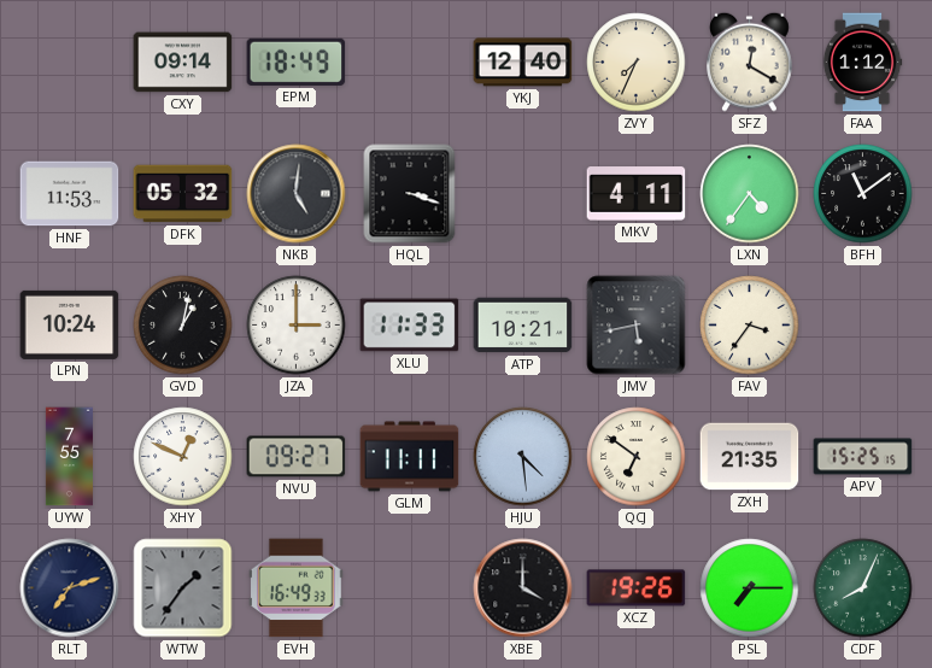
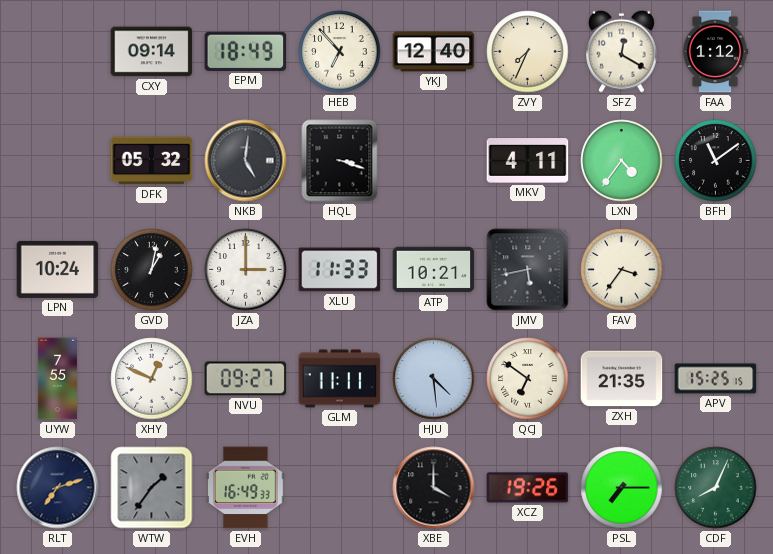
HEB: none -> 6:53
HNF: 11:53 -> none
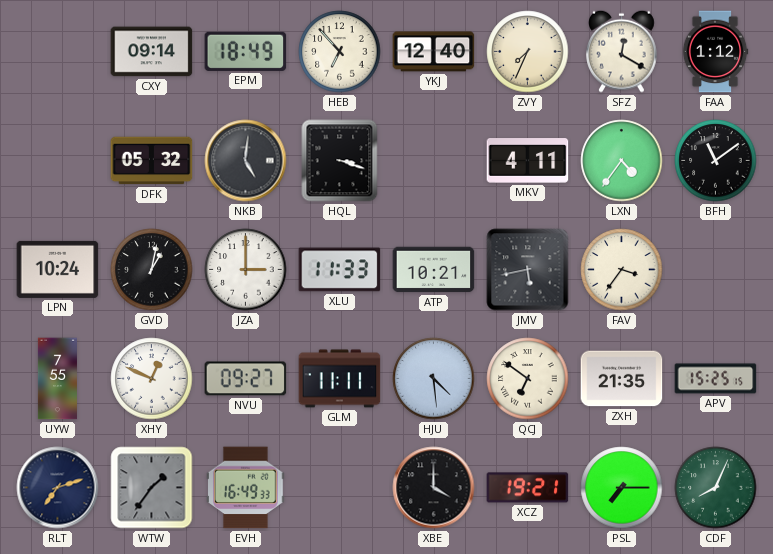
XCZ: 19:26 -> 19:21
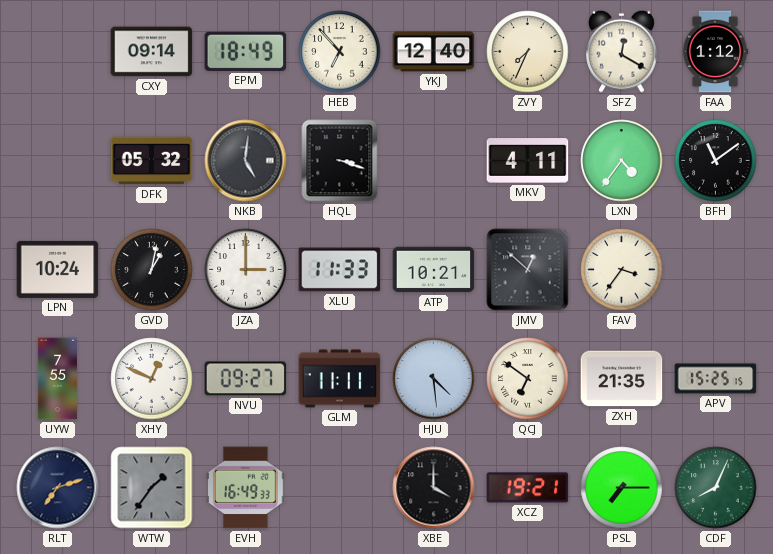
JMV: 5:43 -> 12:52
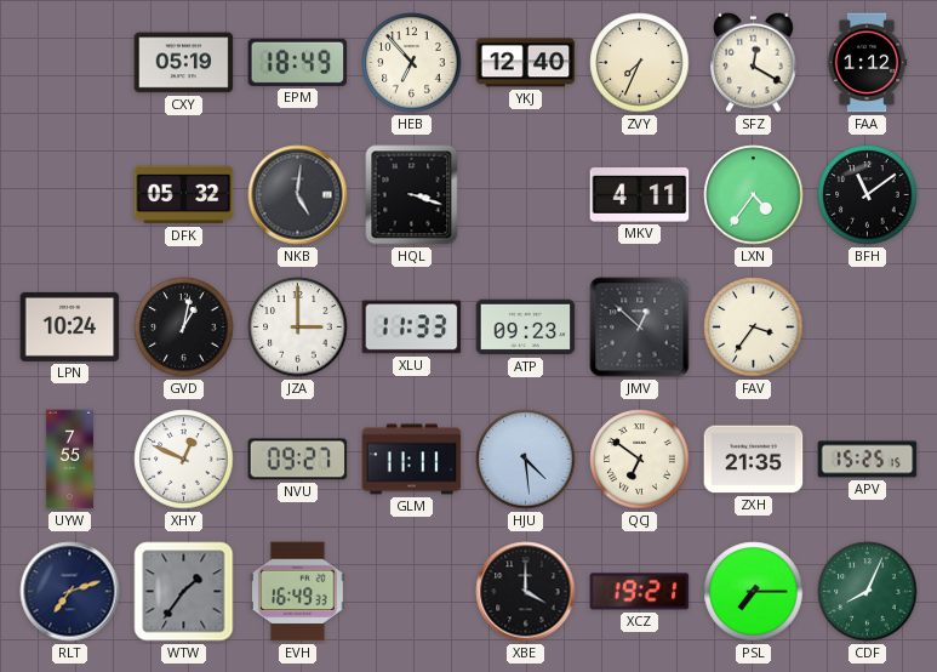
CXY: 09:14 -> 05:19
ATP: 10:21 -> 09:23
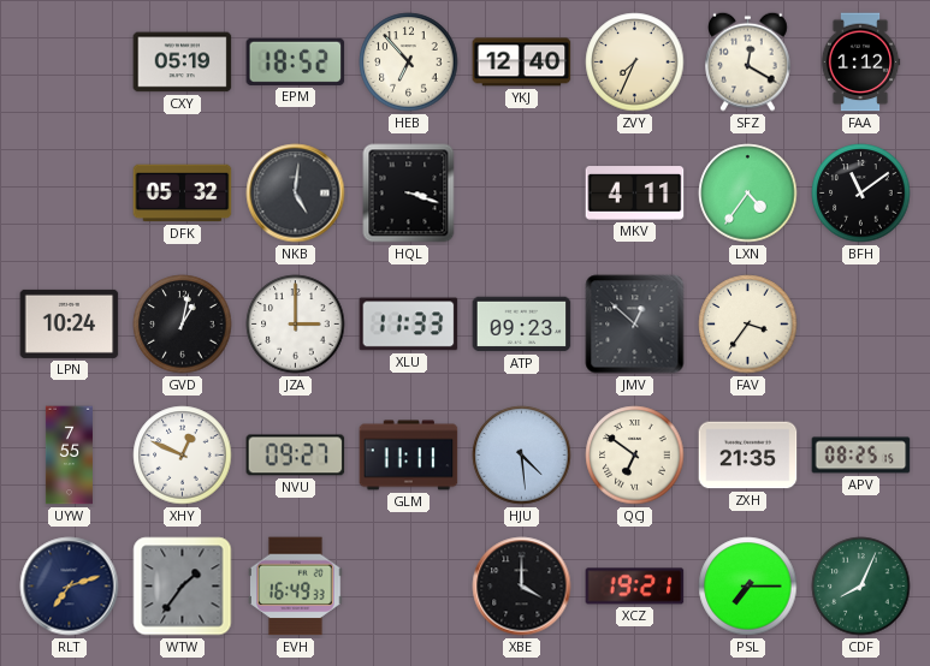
EPM: 18:49 -> 18:52
APV: 15:25 -> 08:25
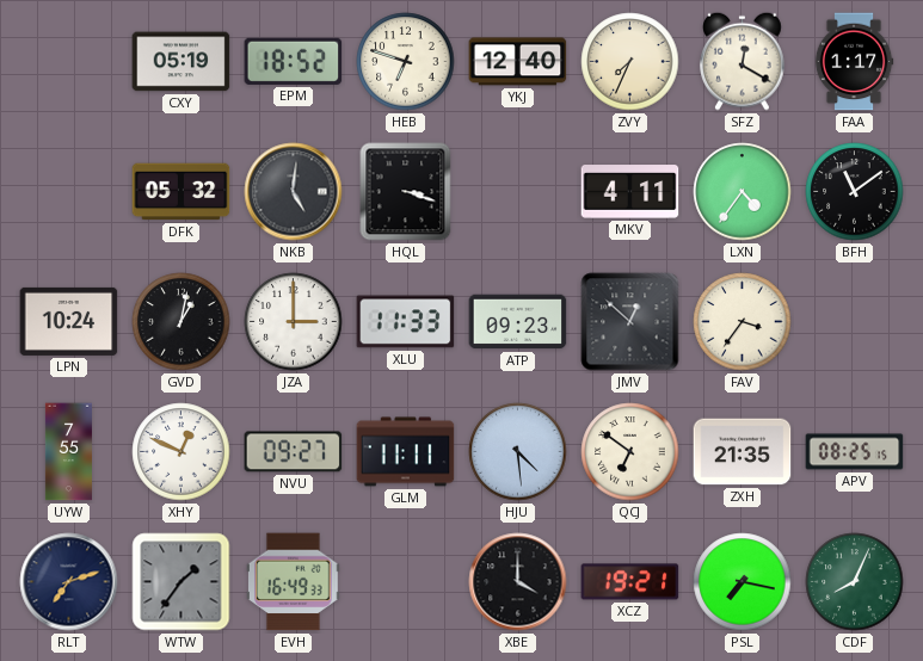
HEB: 6:53 -> 6:48
FAA: 1:12 -> 1:17
PSL: 7:15 -> 7:17
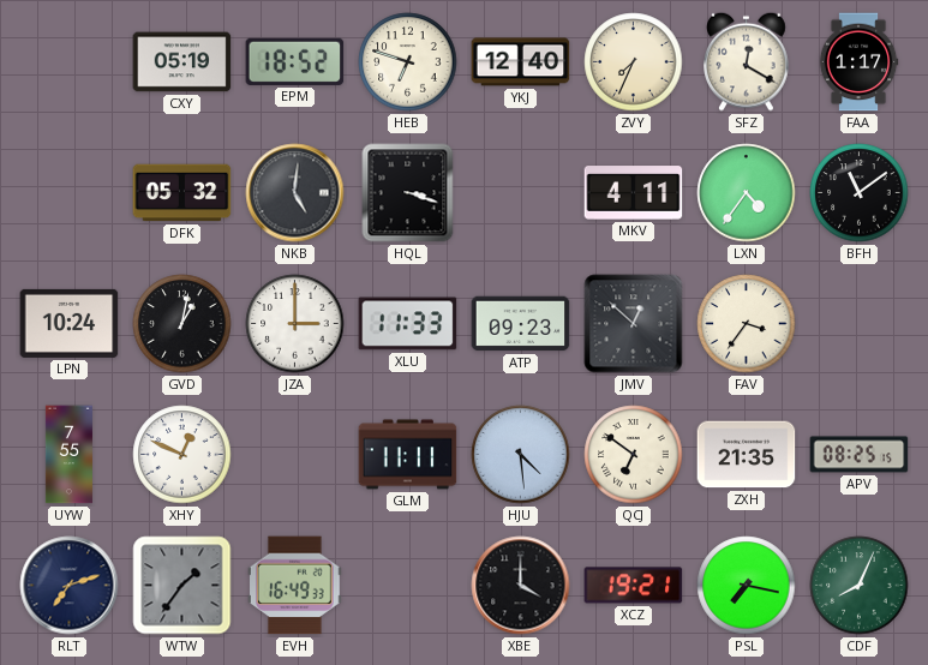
NVU: 09:27 -> none
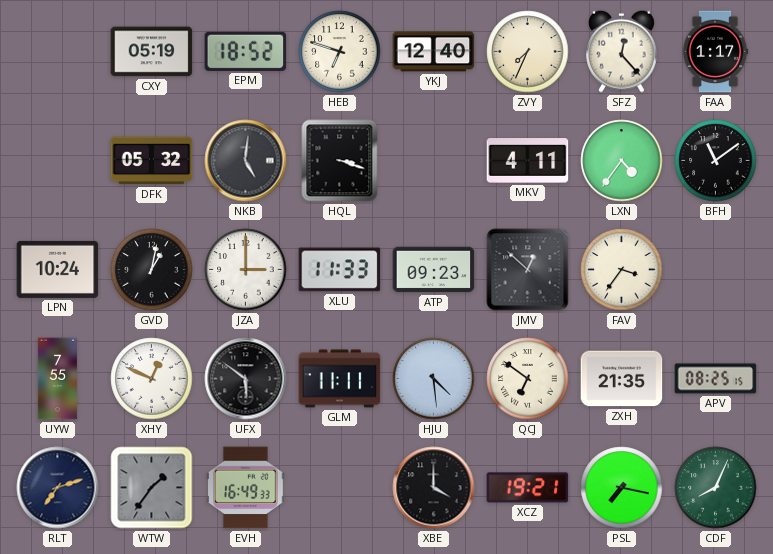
SFZ: 12:20 -> 12:23
UFX: none -> 5:51
